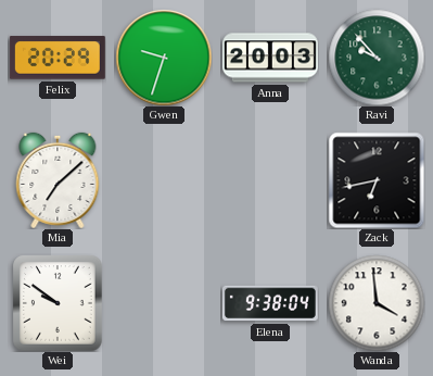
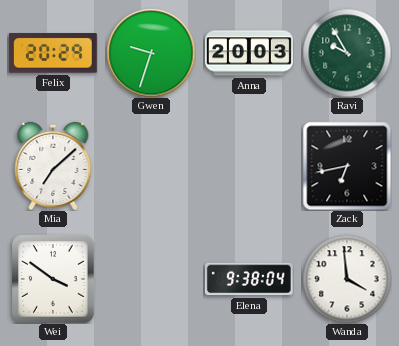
Ravi: 9:53 -> 9:55
Wei: 9:51 -> 3:51
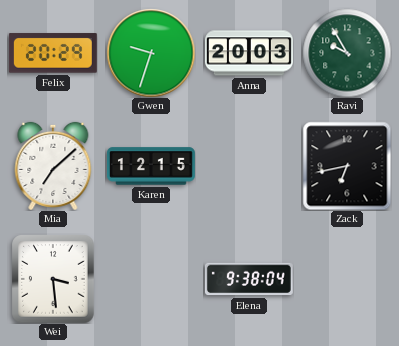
Karen: none -> 12:15
Wei: 3:51 -> 3:29
Wanda: 3:59 -> none
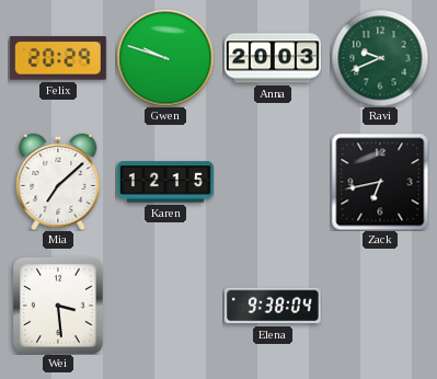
Gwen: 9:33 -> 9:48
Ravi: 9:55 -> 9:41
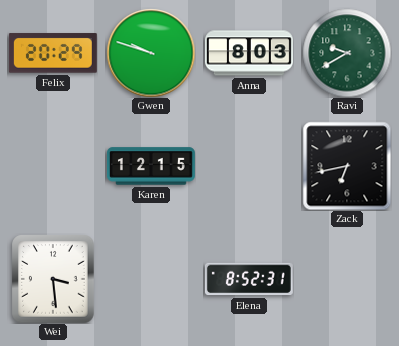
Anna: 20:03 -> 8:03
Ravi: 9:41 -> 9:40
Mia: 7:08 -> none
Elena: 9:38 -> 8:52
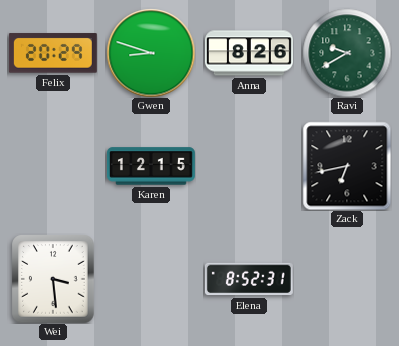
Gwen: 9:48 -> 8:48
Anna: 8:03 -> 8:26
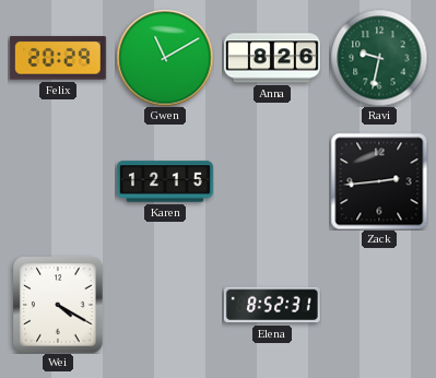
Gwen: 8:48 -> 11:10
Ravi: 9:40 -> 9:32
Zack: 6:43 -> 2:44
Wei: 3:29 -> 4:20
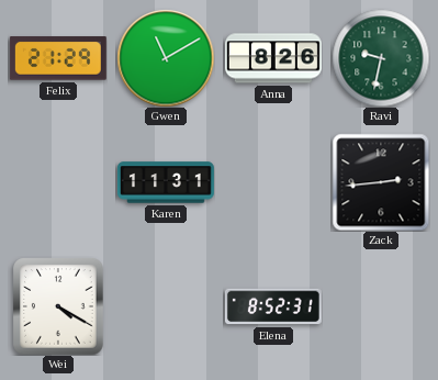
Felix: 20:29 -> 21:29
Karen: 12:15 -> 11:31
